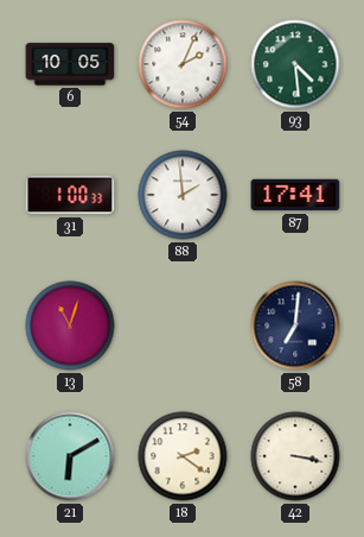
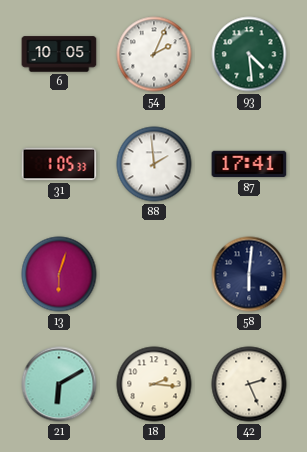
31: 1:00 -> 1:05
13: 11:03 -> 6:03
58: 7:01 -> 6:01
18: 2:21 -> 2:16
42: 3:17 -> 2:26
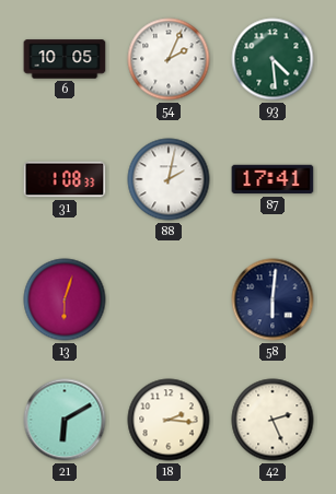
31: 1:05 -> 1:08
88: 1:59 -> 2:02
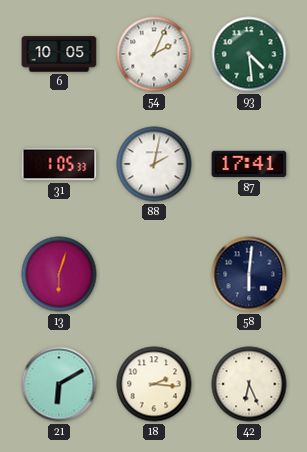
31: 1:08 -> 1:05
42: 2:26 -> 6:26
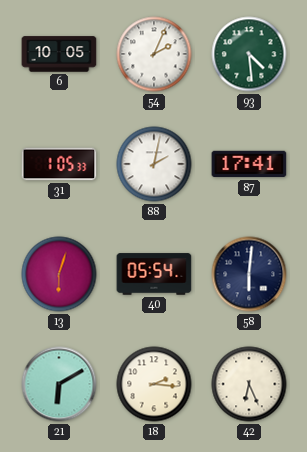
40: none -> 05:54
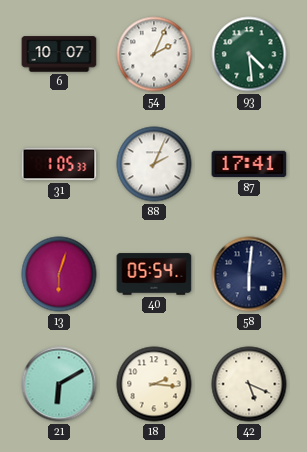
6: 10:05 -> 10:07
88: 2:02 -> 2:04
42: 6:26 -> 5:19
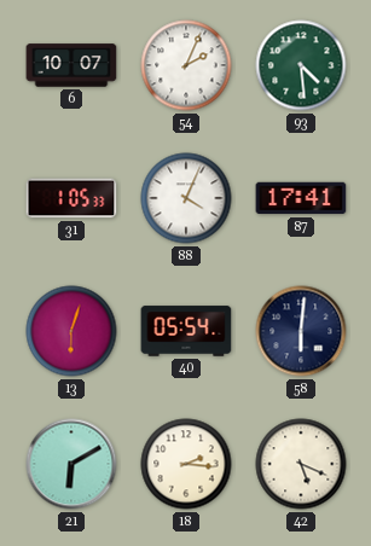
88: 2:04 -> 4:04
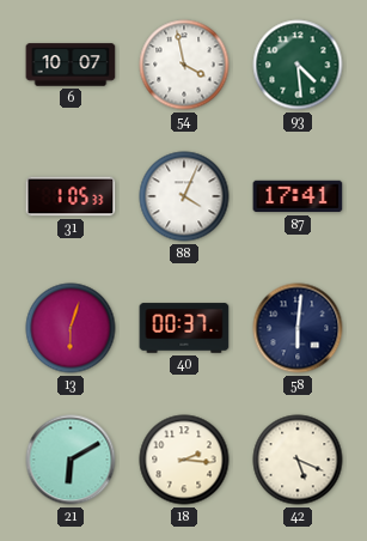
54: 2:04 -> 3:58
40: 05:54 -> 00:37
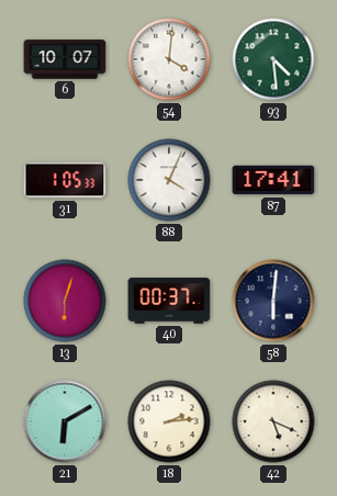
54: 3:58 -> 4:01
18: 2:16 -> 2:14
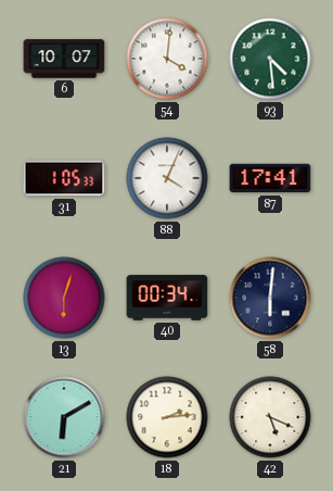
40: 00:37 -> 00:34
